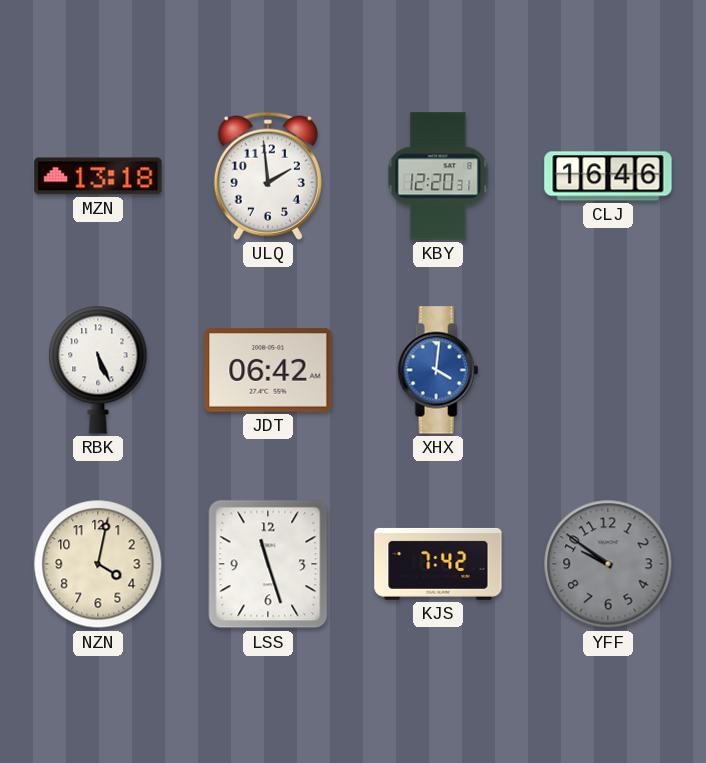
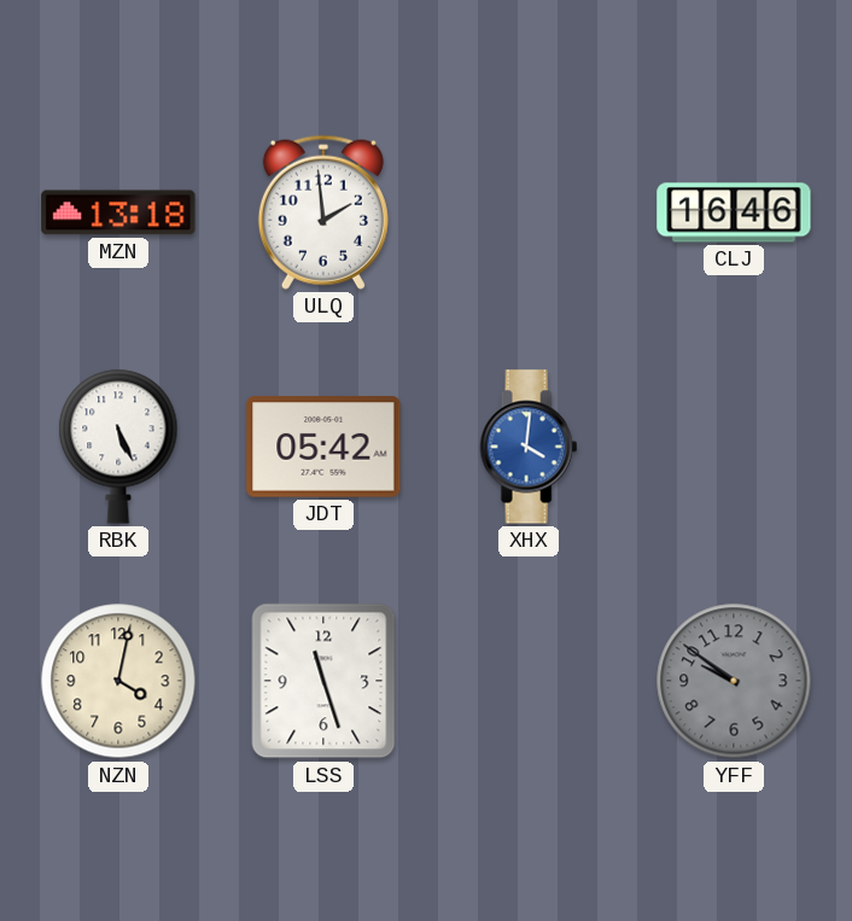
KBY: 12:20 -> none
JDT: 06:42 -> 05:42
KJS: 7:42 -> none
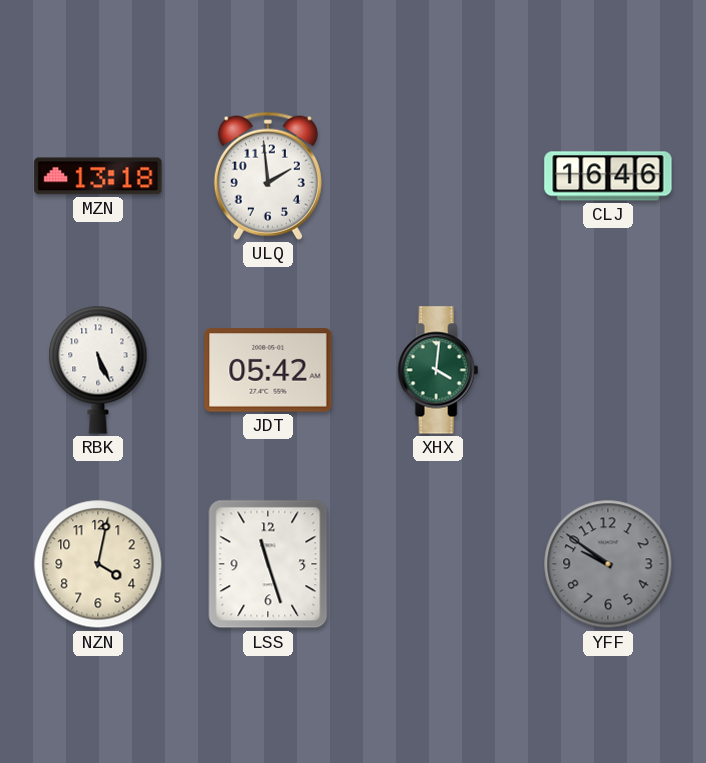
XHX dial: blue -> green
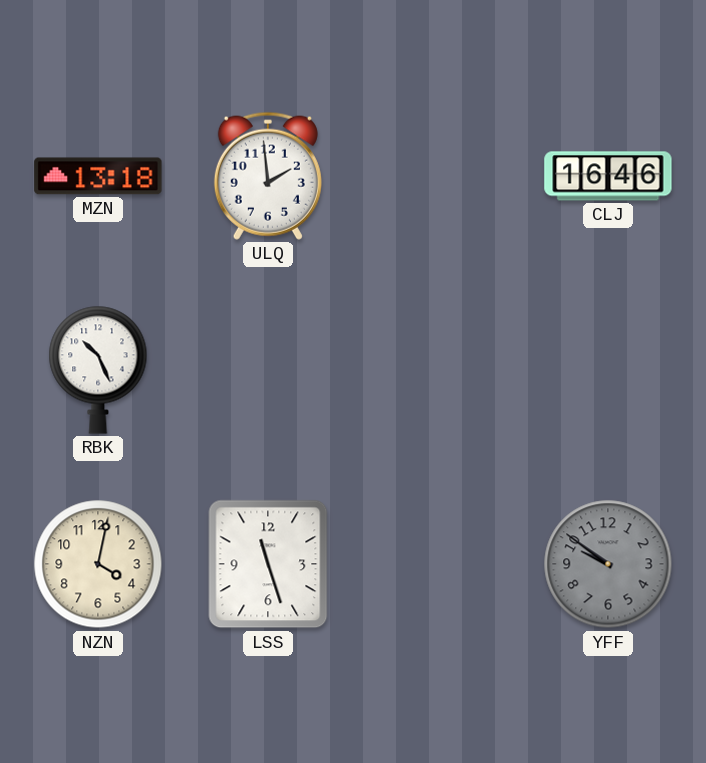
RBK: 5:26 -> 10:26
JDT: 05:42 -> none
XHX: 4:01 -> none
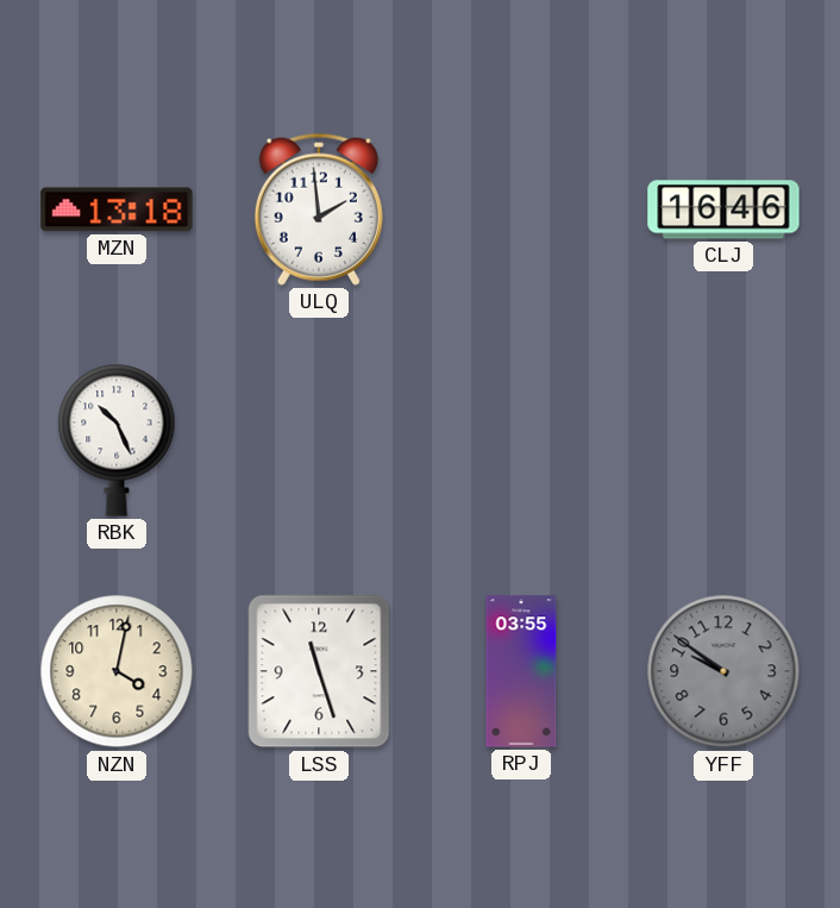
RPJ: none -> 03:55
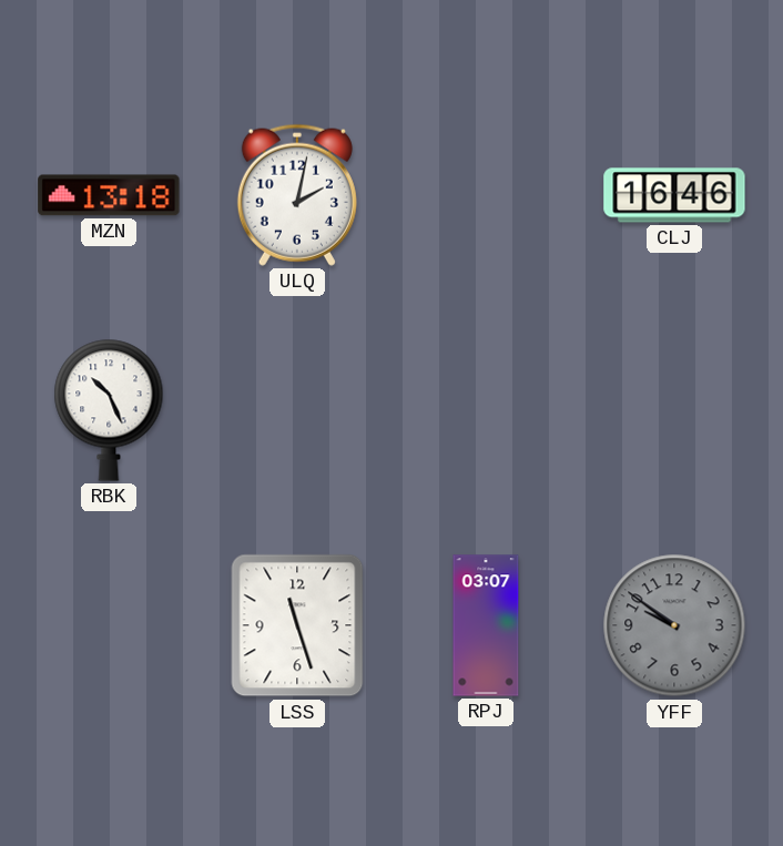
ULQ: 1:59 -> 2:02
NZN: 4:02 -> none
RPJ: 03:55 -> 03:07
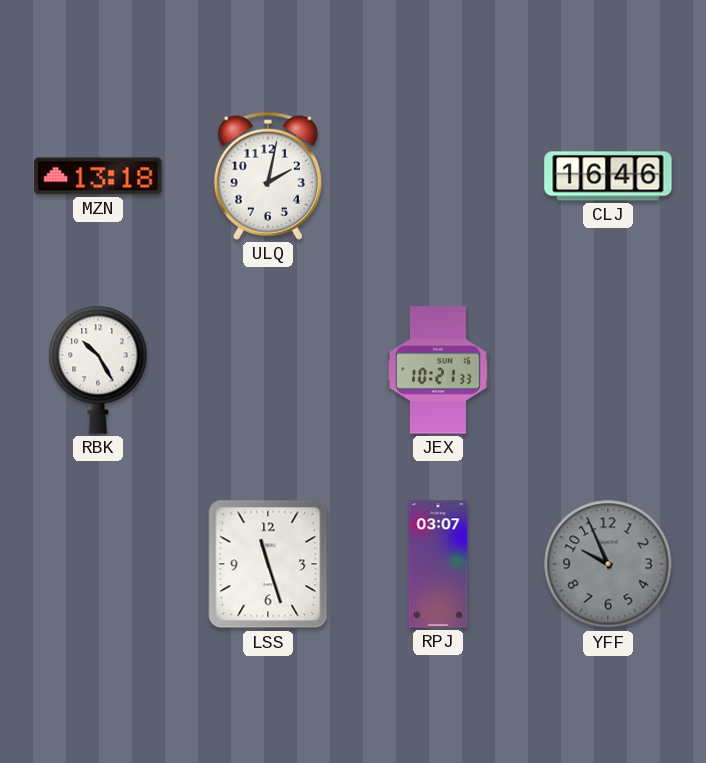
RBK: 10:26 -> 10:25
JEX: none -> 10:21
YFF: 9:51 -> 9:56
